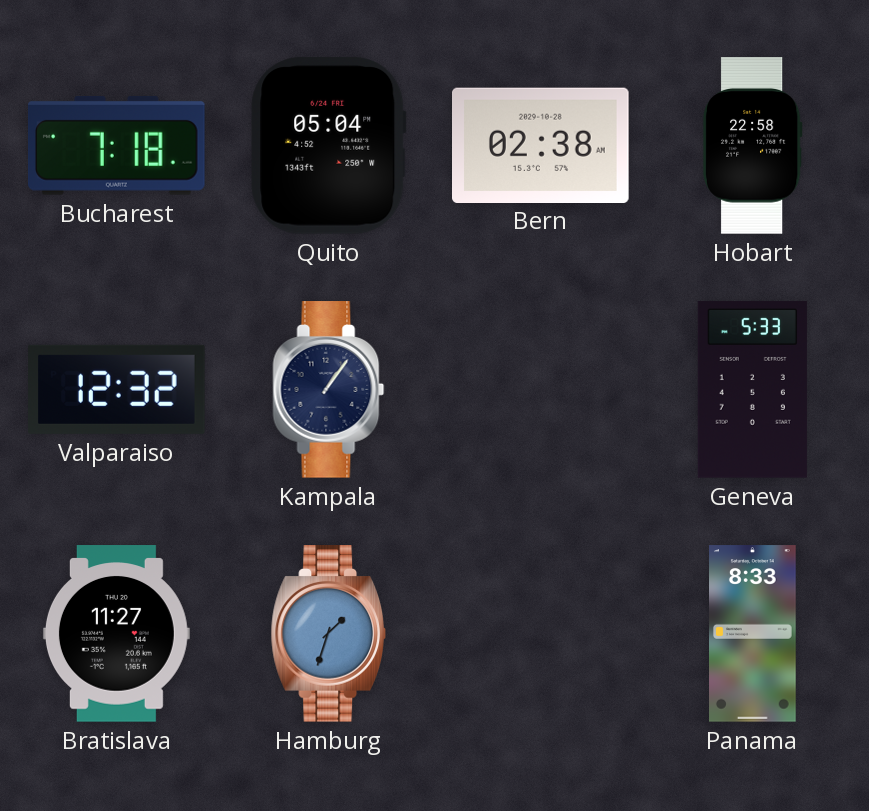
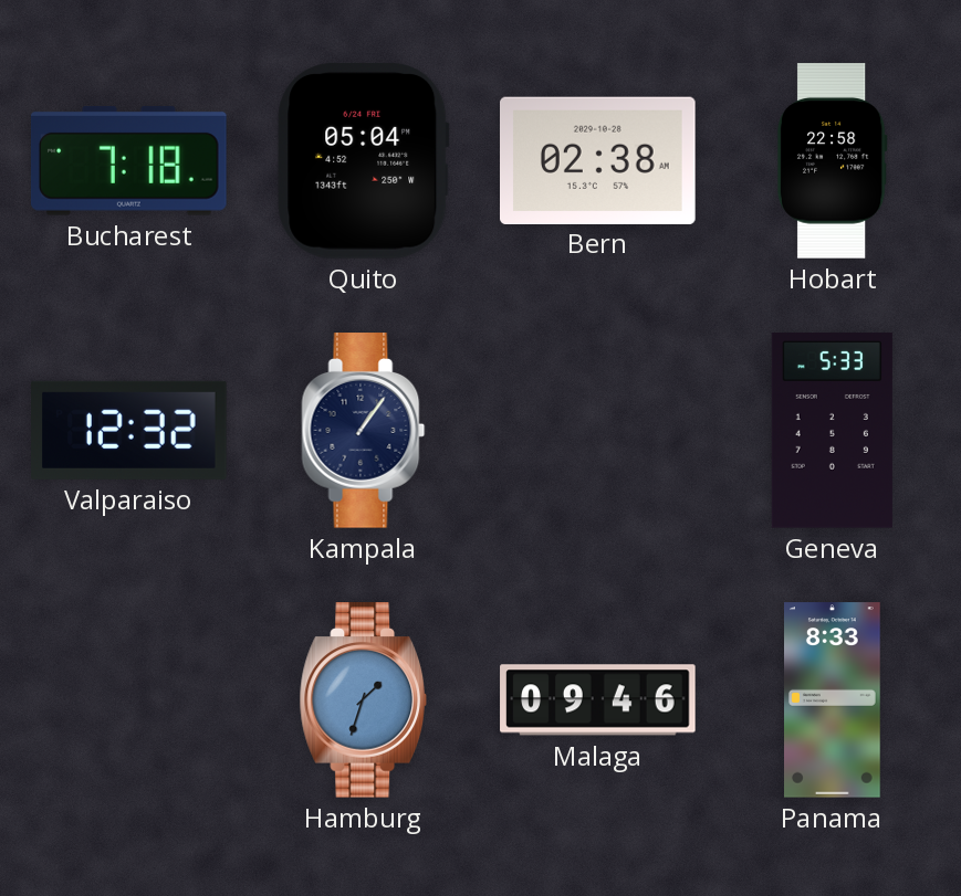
Bratislava: 11:27 -> none
Malaga: none -> 09:46
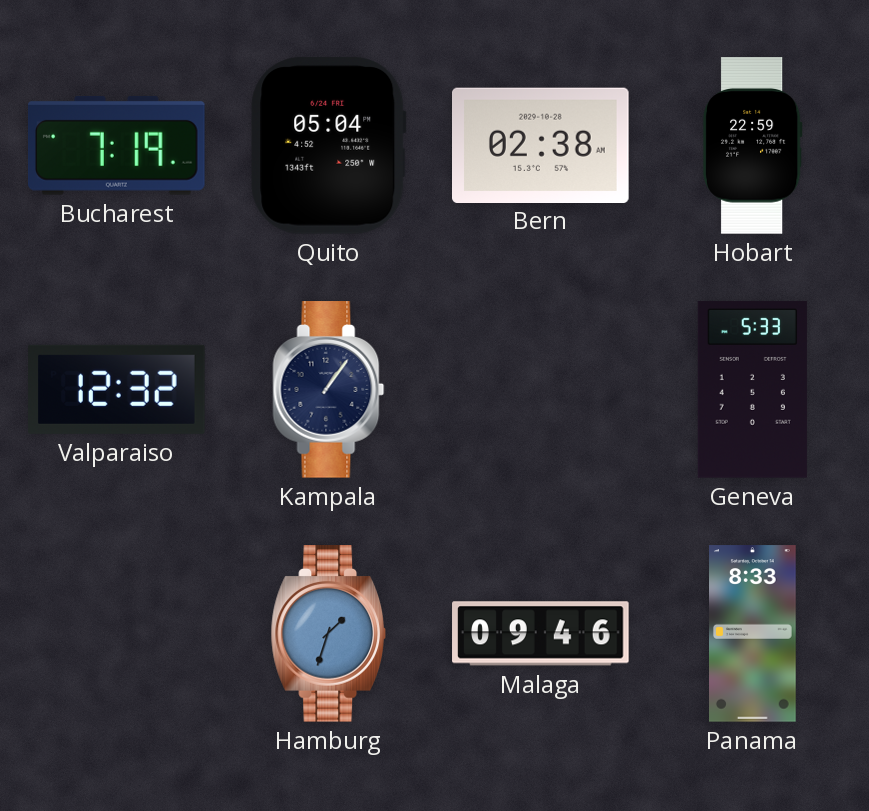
Bucharest: 7:18 -> 7:19
Hobart: 22:58 -> 22:59
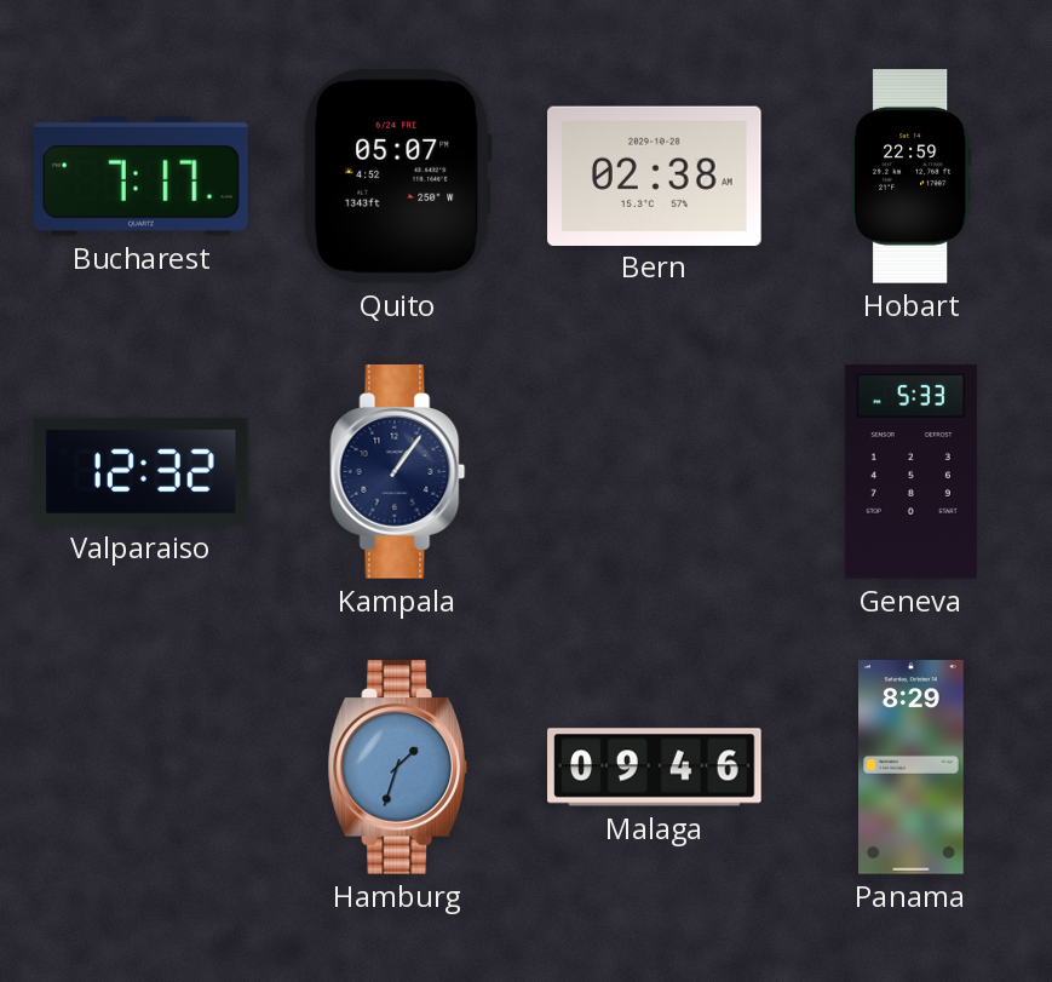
Bucharest: 7:19 -> 7:17
Quito: 05:04 -> 05:07
Panama: 8:33 -> 8:29
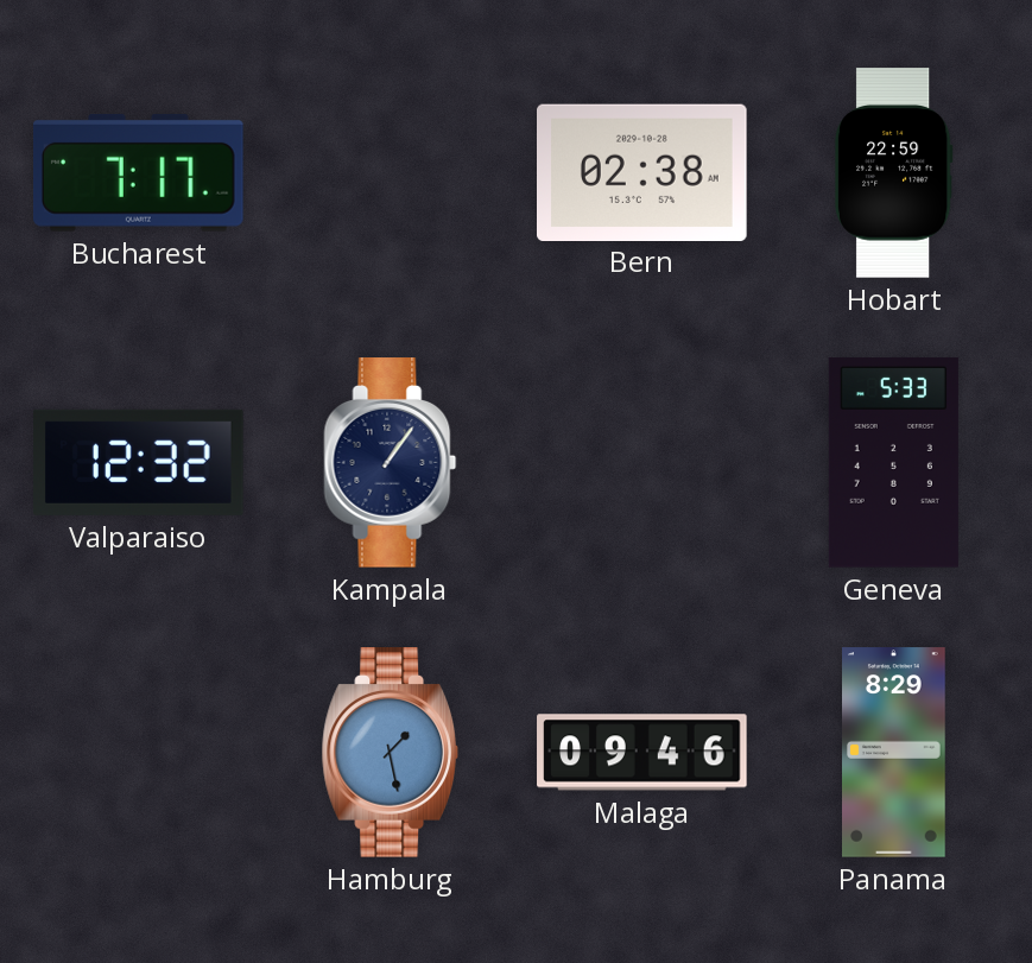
Quito: 05:07 -> none
Hamburg: 1:33 -> 1:28
